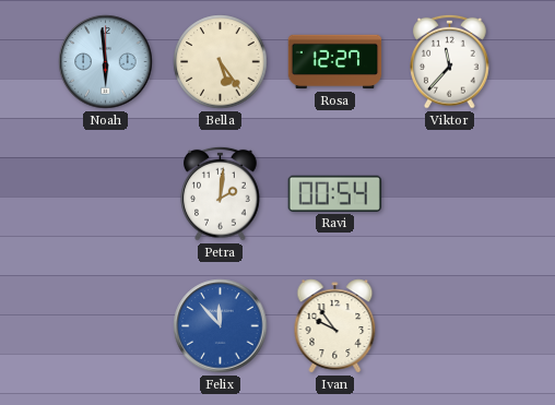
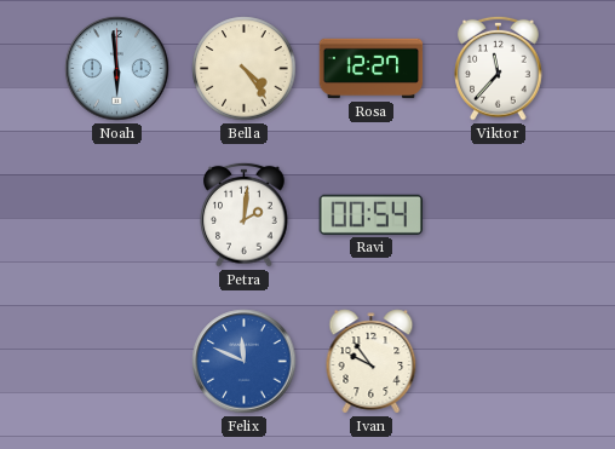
Bella: 5:24 -> 4:24
Felix: 11:53 -> 11:49
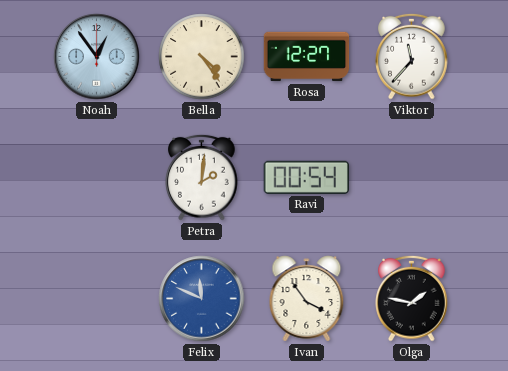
Noah: 5:59 -> 12:54
Ivan: 9:54 -> 3:54
Olga: none -> 1:47
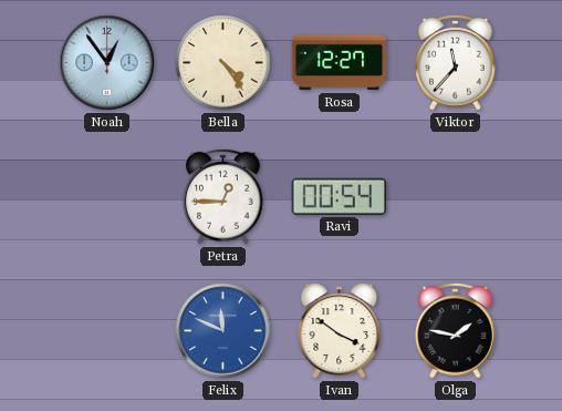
Petra: 2:01 -> 12:45
Ivan: 3:54 -> 3:51
